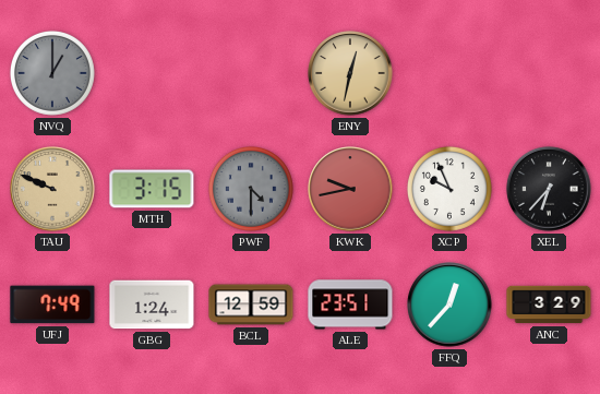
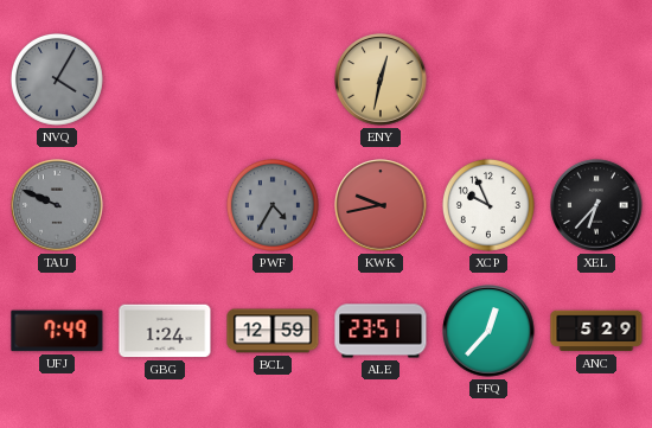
NVQ: 1:00 -> 4:05
TAU dial: champagne -> grey
MTH: 3:15 -> none
PWF: 4:30 -> 4:35
ANC: 3:29 -> 5:29
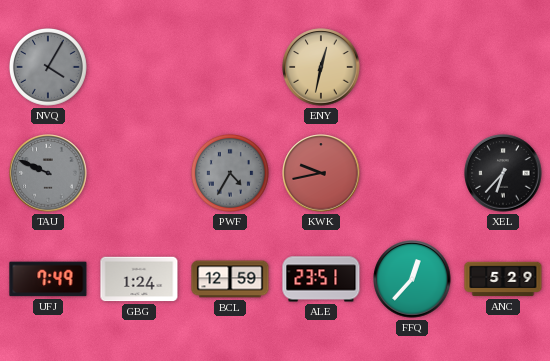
XCP: 9:56 -> none
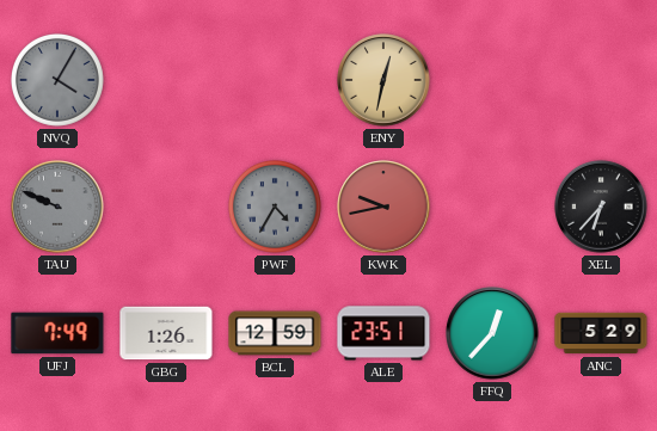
GBG: 1:24 -> 1:26
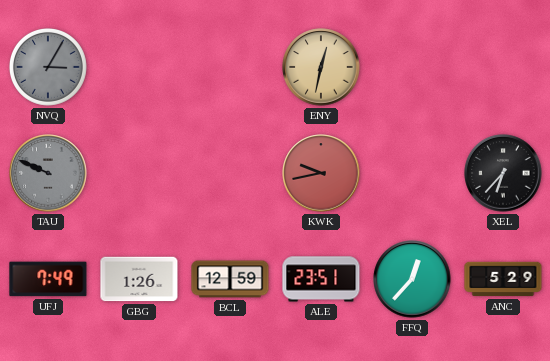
NVQ: 4:05 -> 3:05
PWF: 4:35 -> none
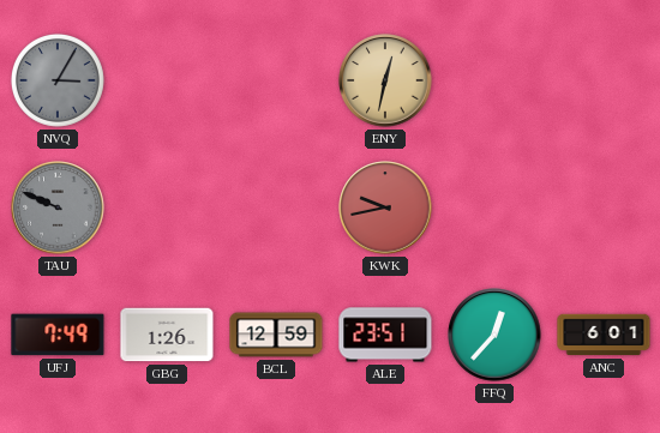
XEL: 6:37 -> none
ANC: 5:29 -> 6:01
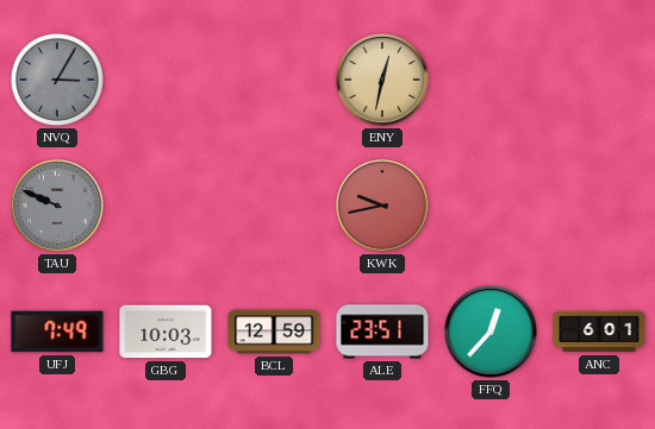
GBG: 1:26 -> 10:03
